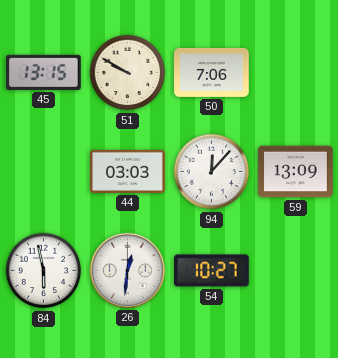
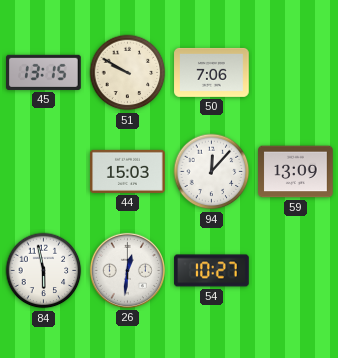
44: 03:03 -> 15:03
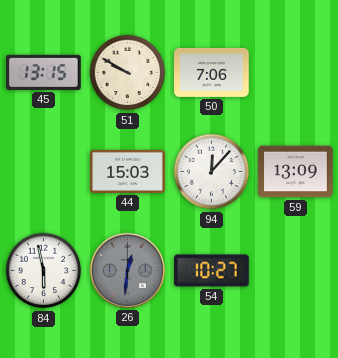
26 dial: white -> grey
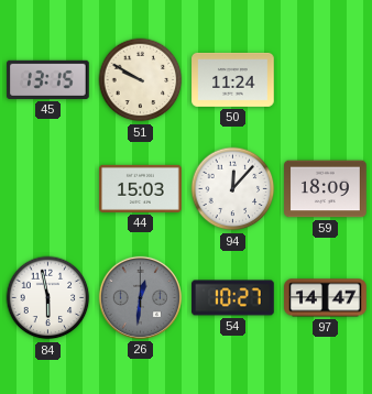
50: 7:06 -> 11:24
59: 13:09 -> 18:09
97: none -> 14:47
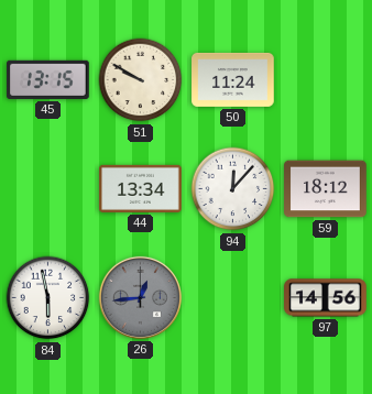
44: 15:03 -> 13:34
59: 18:09 -> 18:12
26: 12:31 -> 12:44
54: 10:27 -> none
97: 14:47 -> 14:56
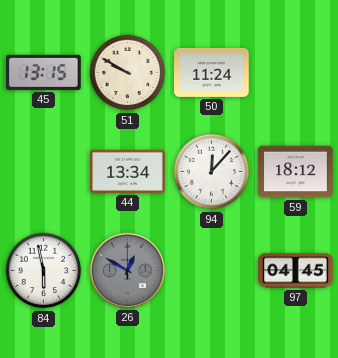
26: 12:44 -> 12:50
97: 14:56 -> 04:45
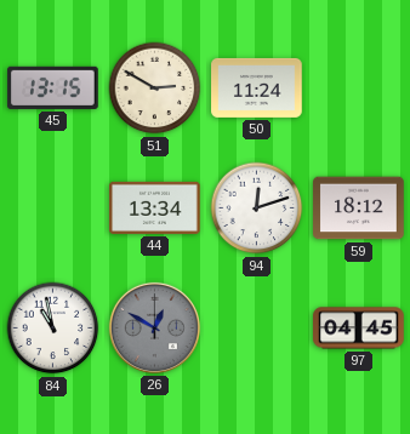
51: 9:50 -> 2:50
94: 12:07 -> 12:12
84: 5:58 -> 10:58
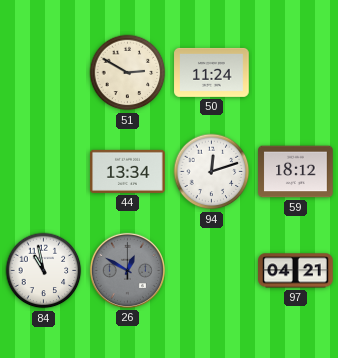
45: 13:15 -> none
97: 04:45 -> 04:21
